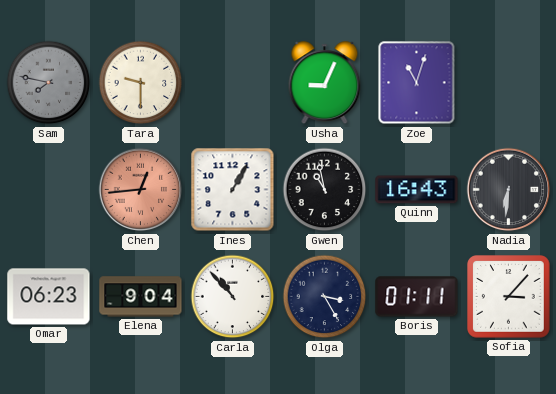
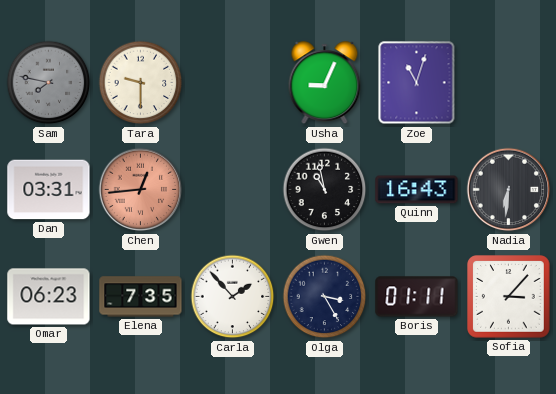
Dan: none -> 03:31
Ines: 1:05 -> none
Elena: 9:04 -> 7:35
Carla: 10:53 -> 1:53
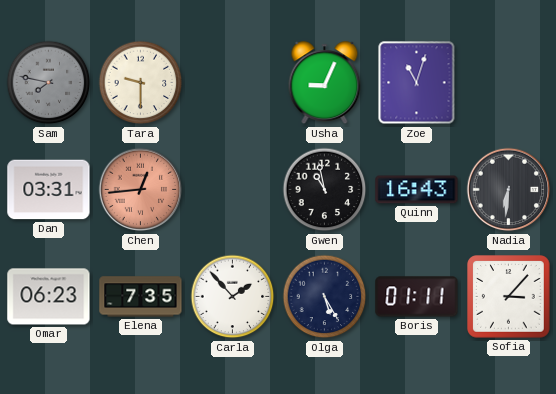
Olga: 3:25 -> 5:25
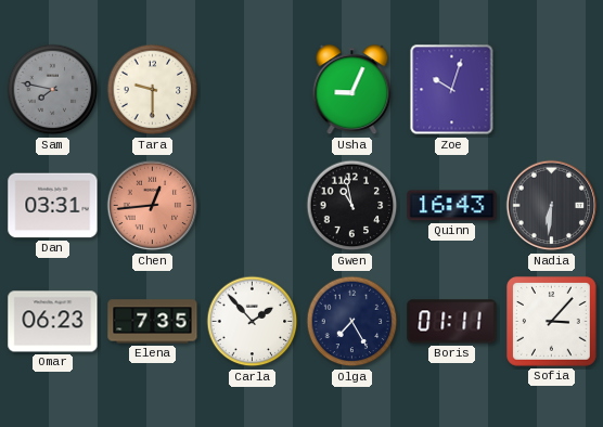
Zoe: 11:03 -> 10:03
Olga: 5:25 -> 7:25
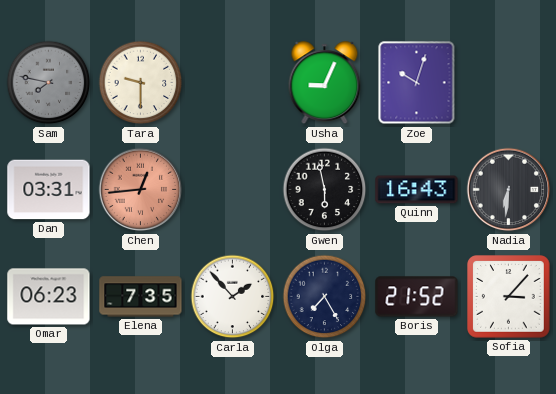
Gwen: 10:58 -> 5:58
Boris: 01:11 -> 21:52
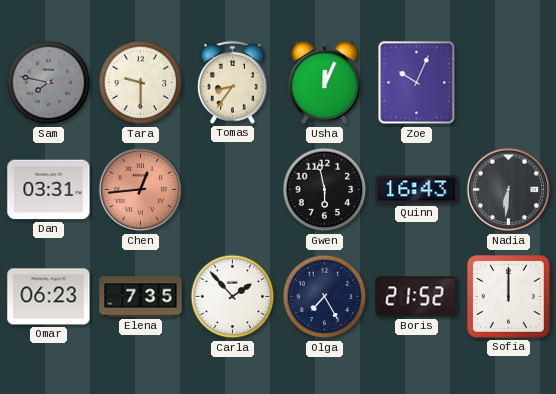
Tomas: none -> 8:36
Usha: 9:04 -> 12:04
Zoe: 10:03 -> 10:04
Sofia: 3:07 -> 12:00
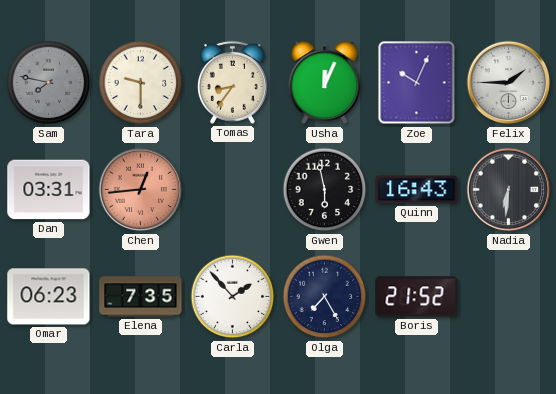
Felix: none -> 1:45
Sofia: 12:00 -> none
